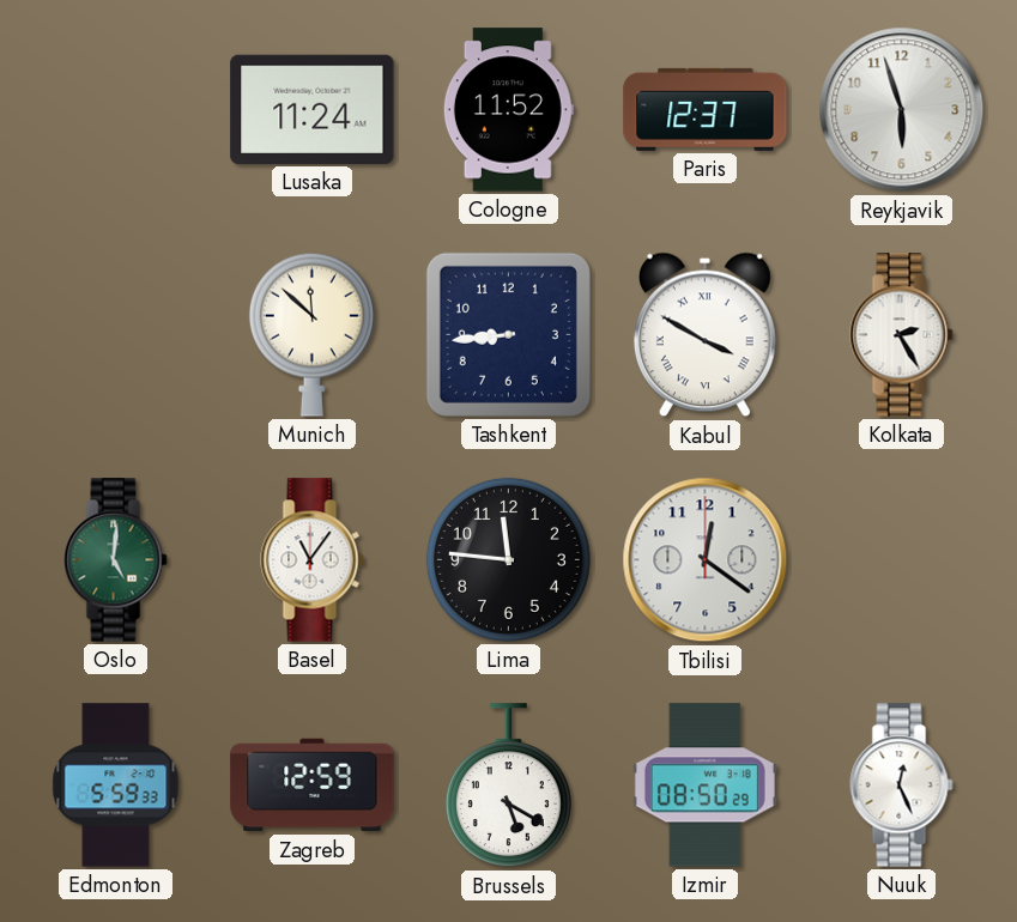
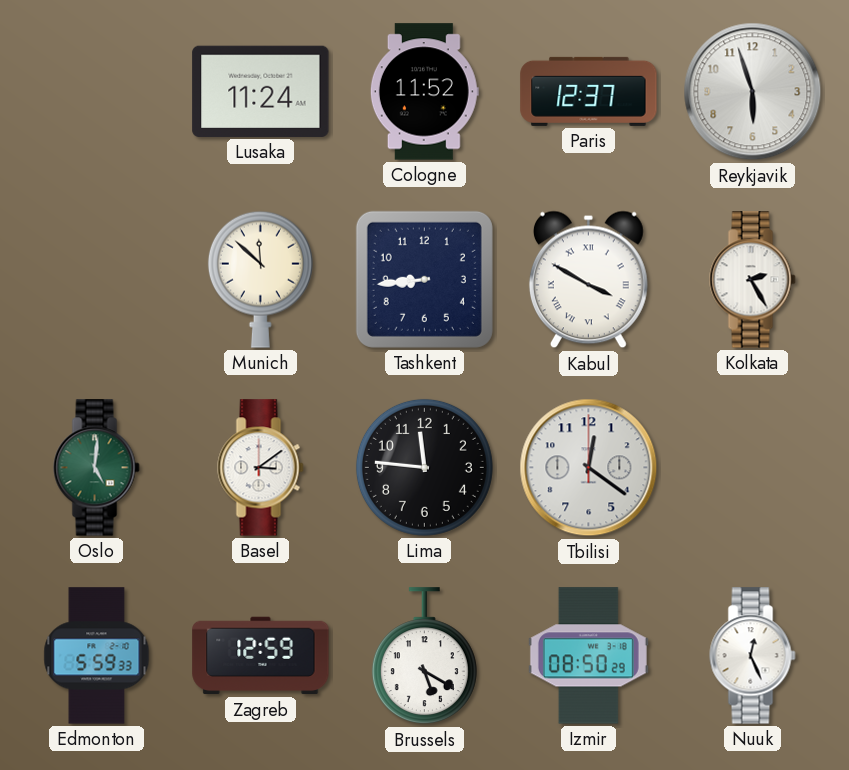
Basel: 11:06 -> 3:09
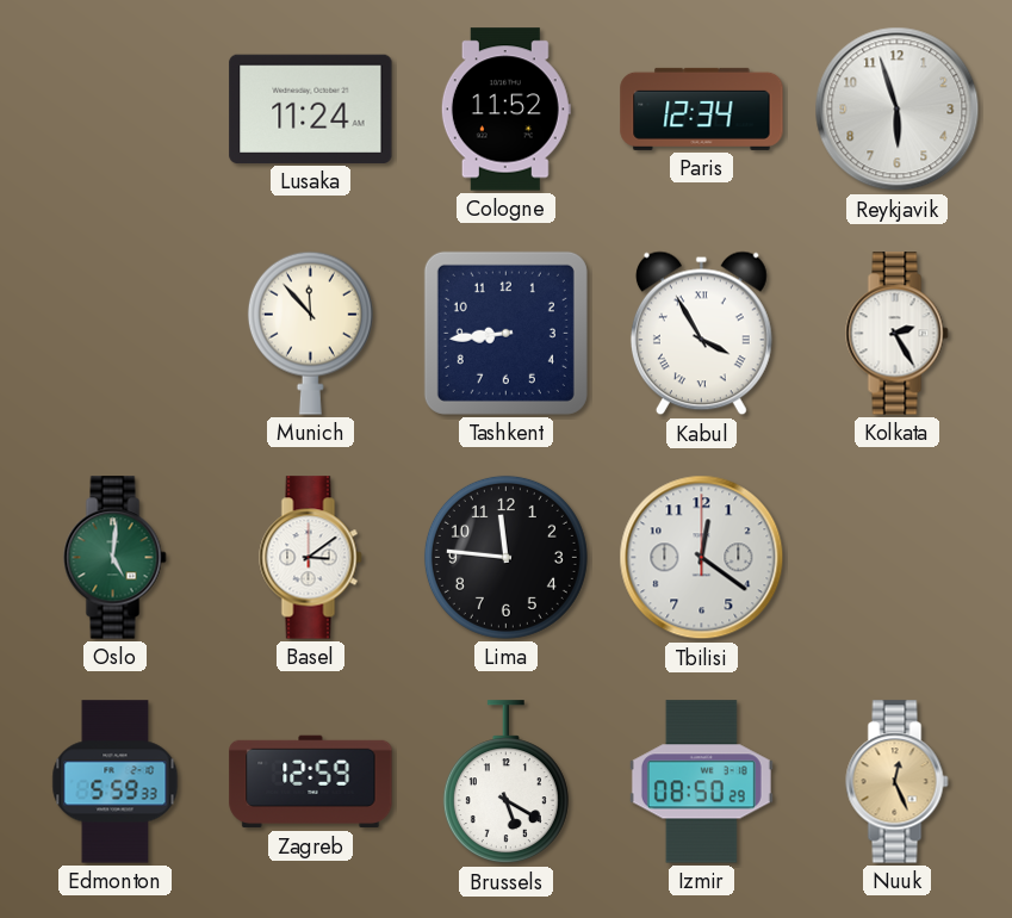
Paris: 12:37 -> 12:34
Munich: 11:52 -> 11:53
Kabul: 3:50 -> 3:55
Nuuk dial: white -> champagne
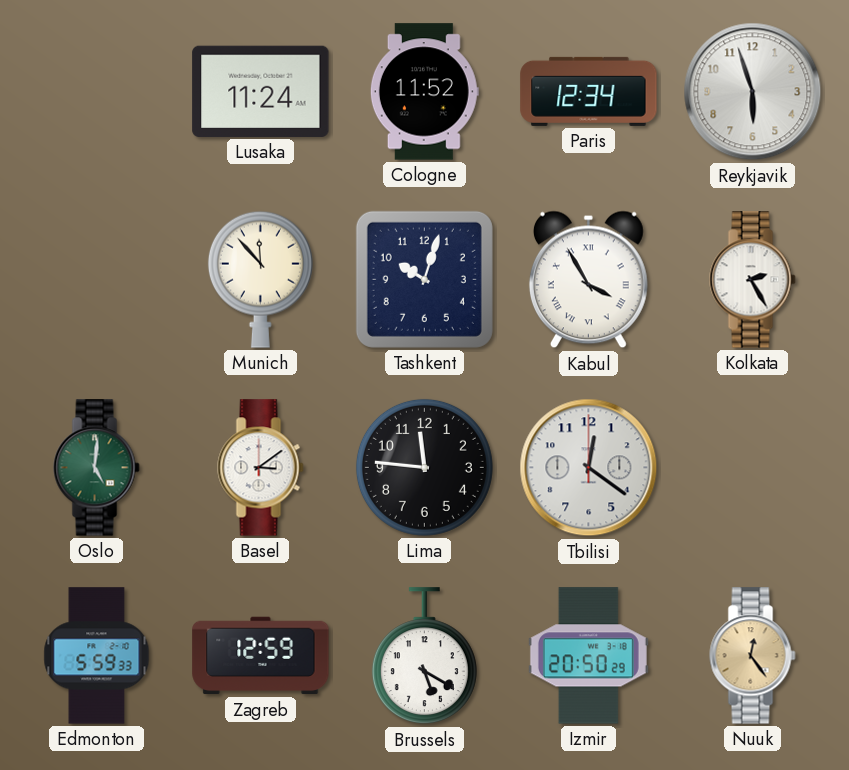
Tashkent: 8:44 -> 10:03
Izmir: 08:50 -> 20:50
Nuuk: 12:26 -> 12:24
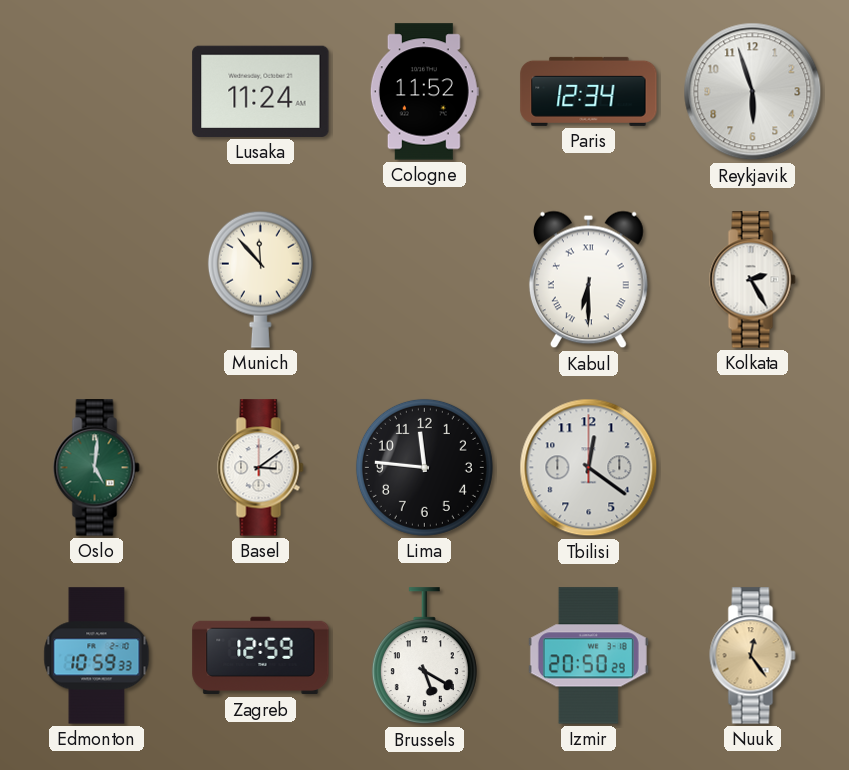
Tashkent: 10:03 -> none
Kabul: 3:55 -> 6:30
Edmonton: 5:59 -> 10:59
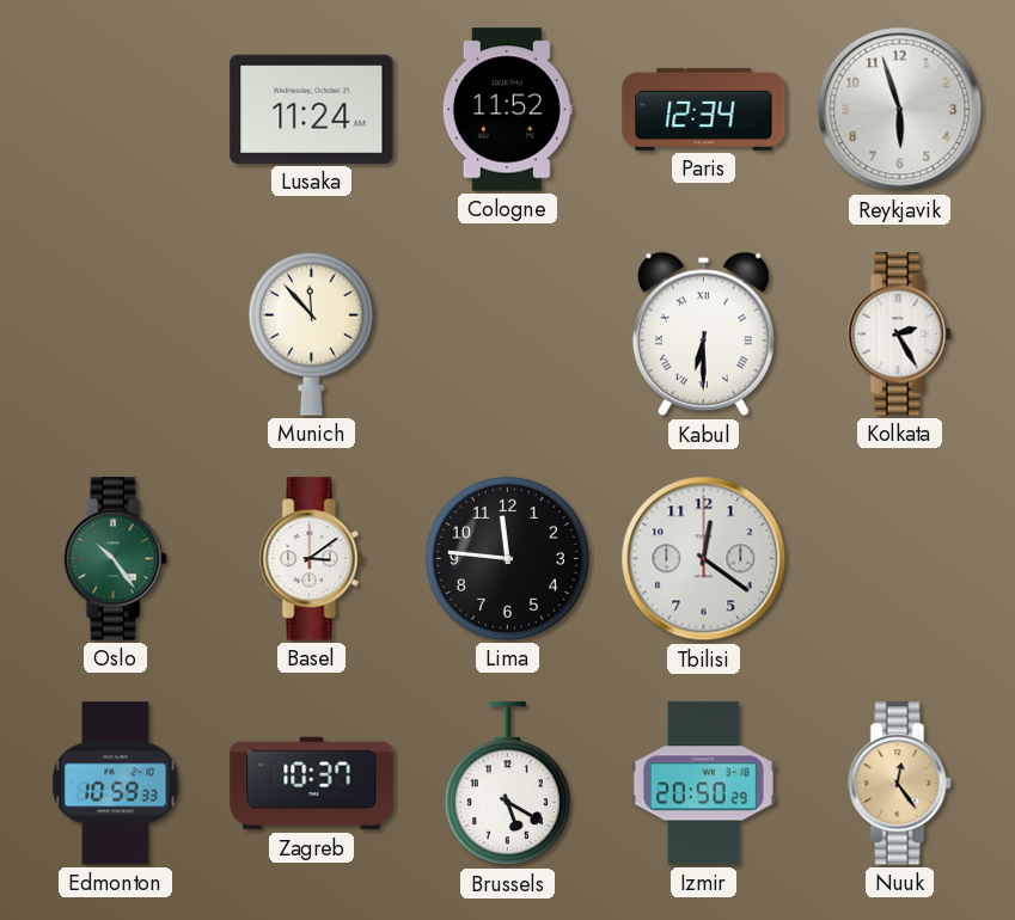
Oslo: 5:01 -> 10:24
Zagreb: 12:59 -> 10:37
